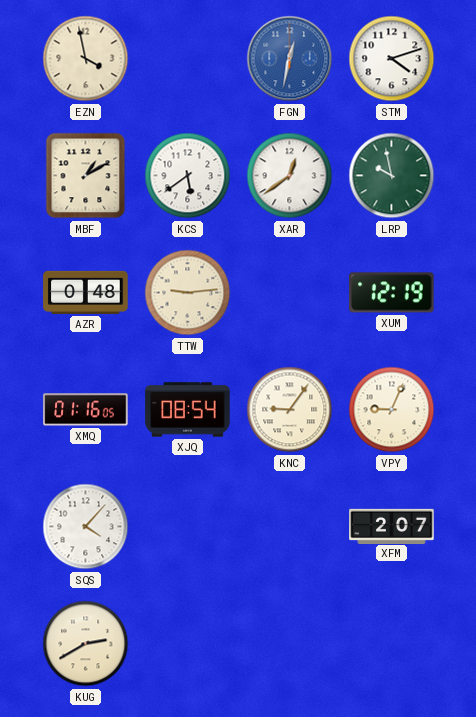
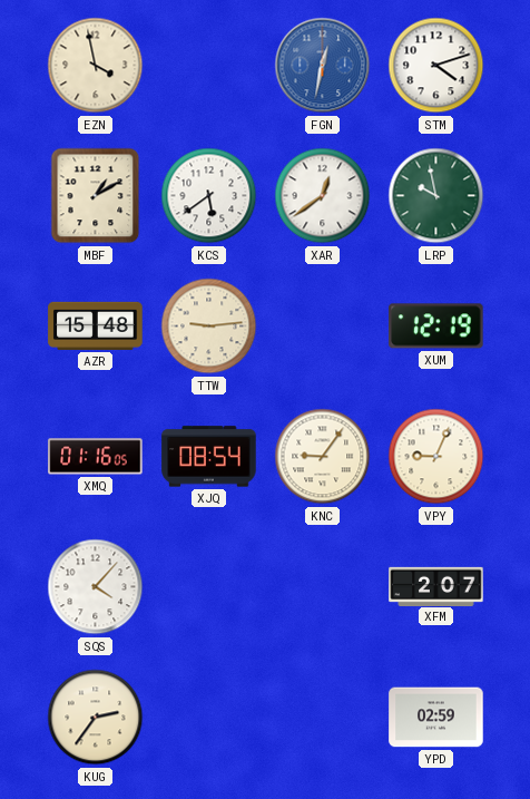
AZR: 0:48 -> 15:48
KUG: 2:40 -> 2:36
YPD: none -> 02:59
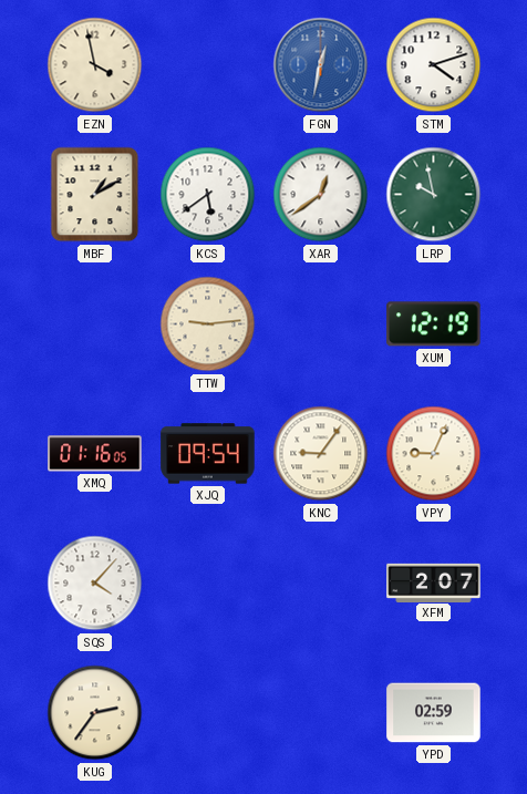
AZR: 15:48 -> none
XJQ: 08:54 -> 09:54
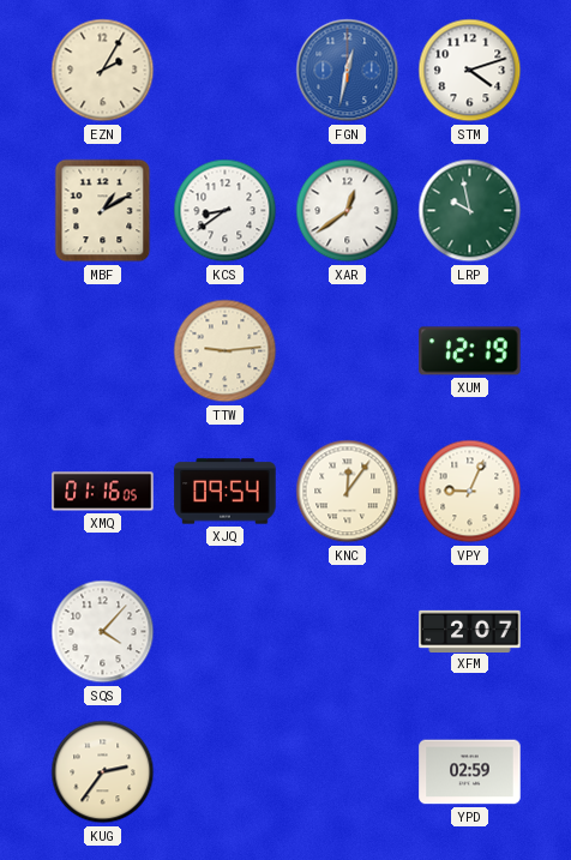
EZN: 3:58 -> 2:05
KCS: 5:39 -> 8:39
KNC: 9:06 -> 12:06
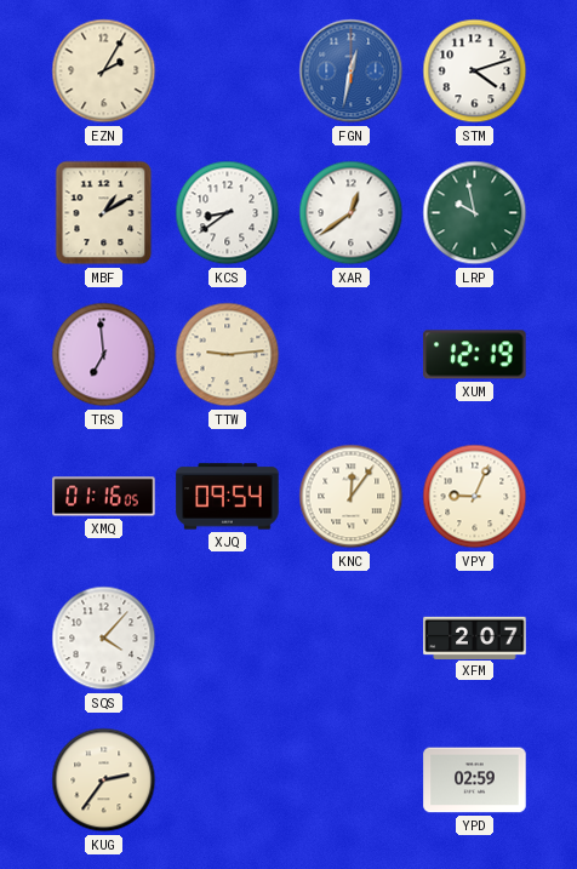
TRS: none -> 6:59
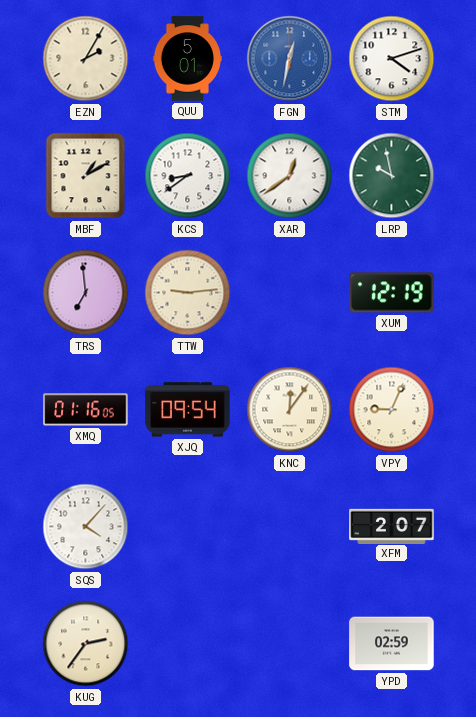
QUU: none -> 5:01
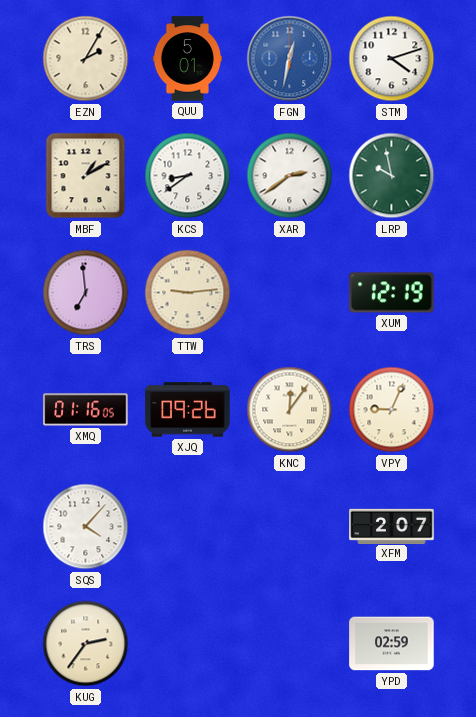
XAR: 12:39 -> 2:39
XJQ: 09:54 -> 09:26
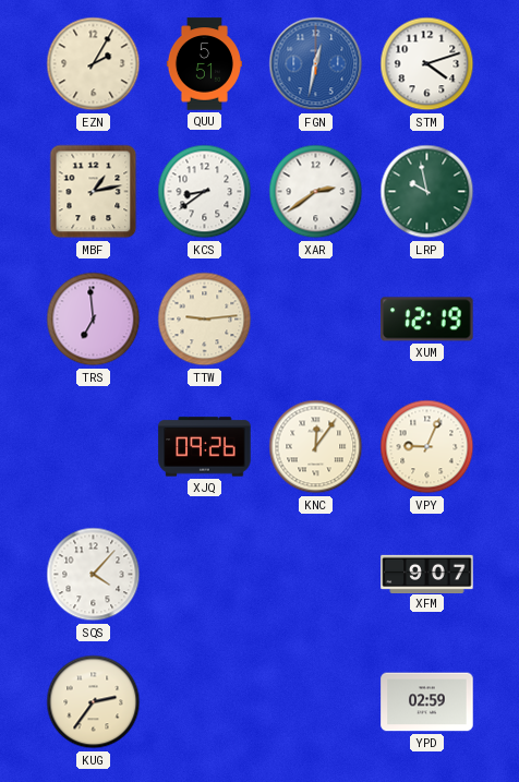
QUU: 5:01 -> 5:51
MBF: 1:10 -> 1:13
XMQ: 01:16 -> none
XFM: 2:07 -> 9:07
